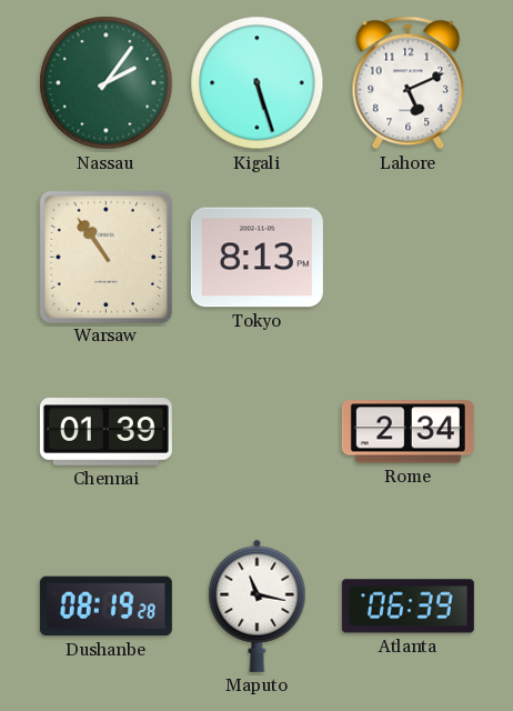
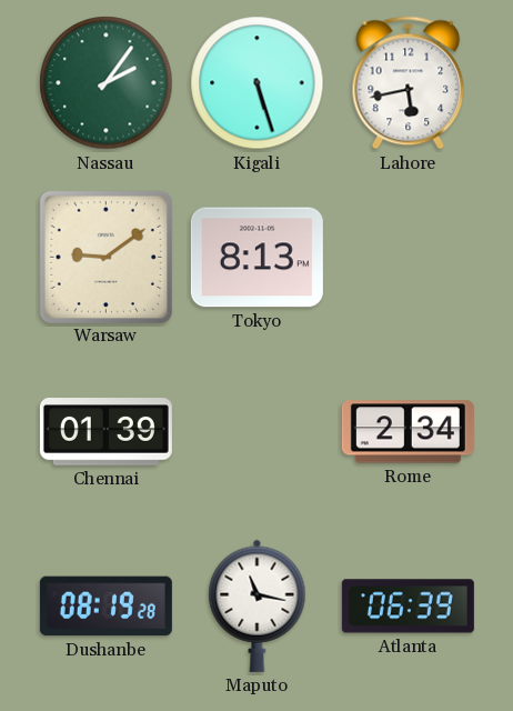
Lahore: 5:11 -> 5:43
Warsaw: 10:54 -> 9:09
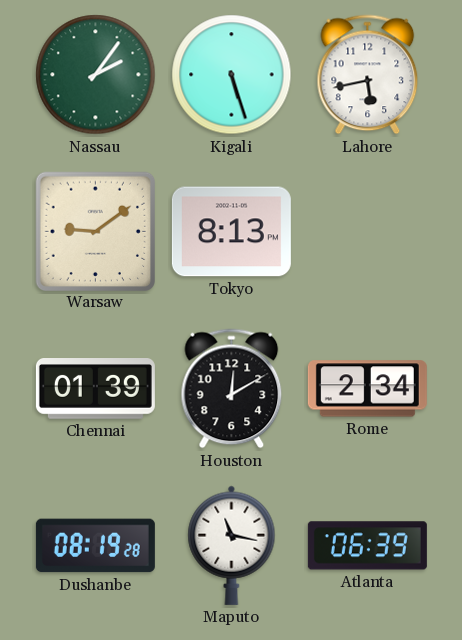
Houston: none -> 12:10
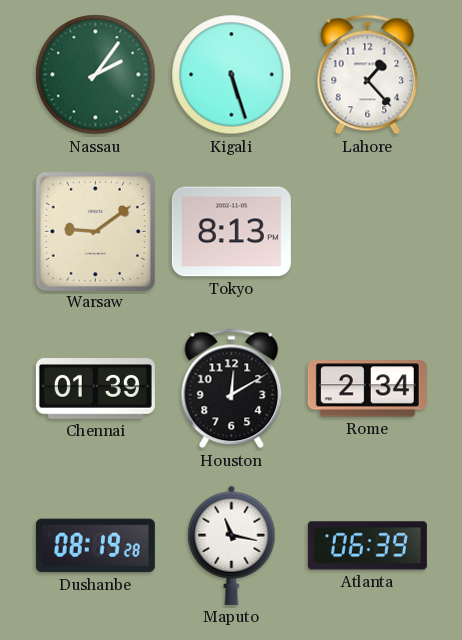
Lahore: 5:43 -> 1:23
